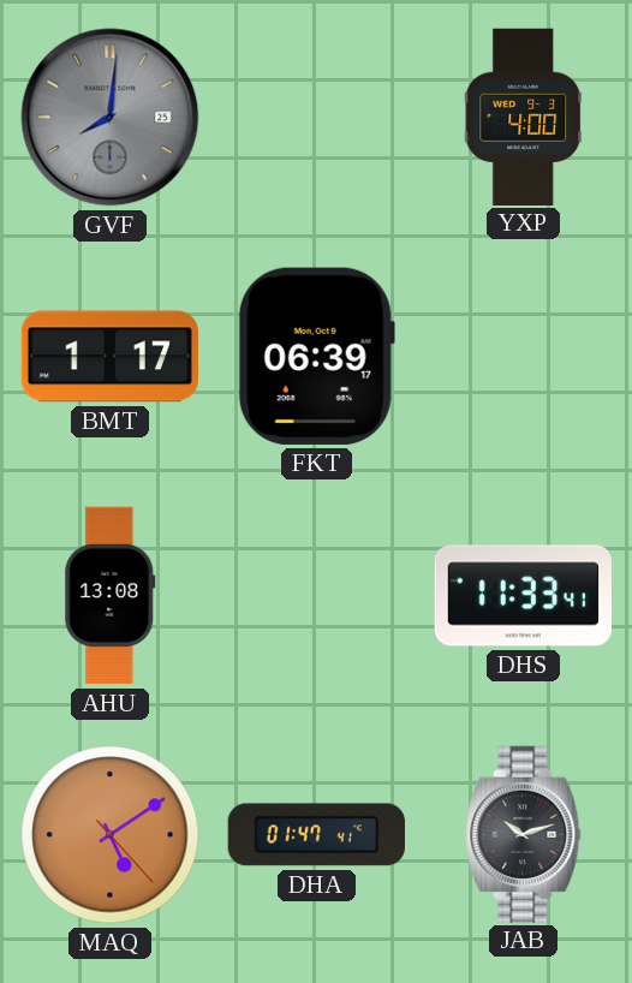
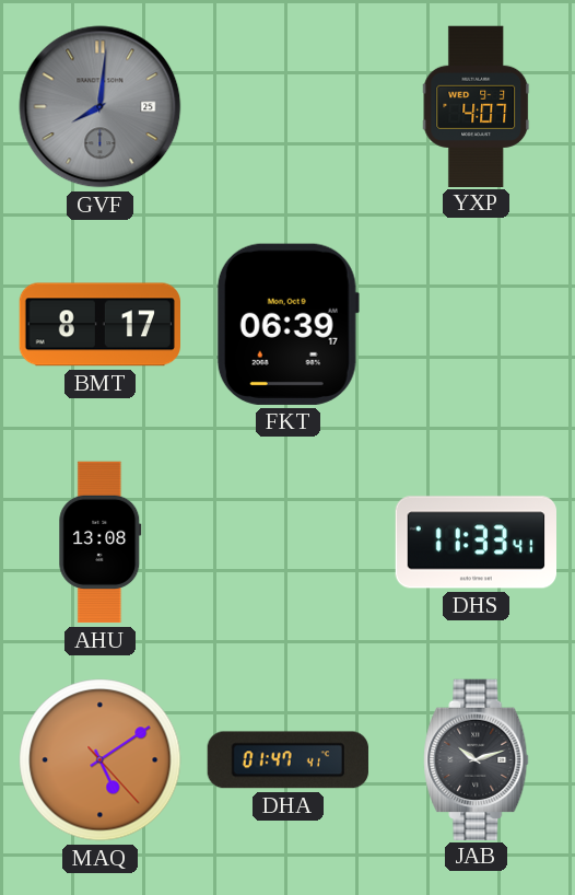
YXP: 4:00 -> 4:07
BMT: 1:17 -> 8:17
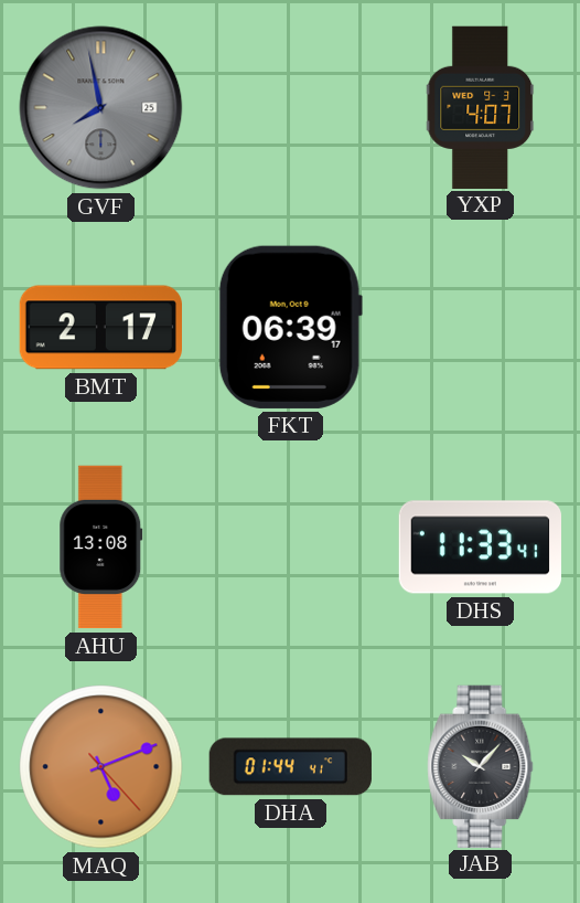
GVF: 8:01 -> 7:58
BMT: 8:17 -> 2:17
MAQ: 5:09 -> 5:11
DHA: 01:47 -> 01:44
JAB: 10:12 -> 10:07
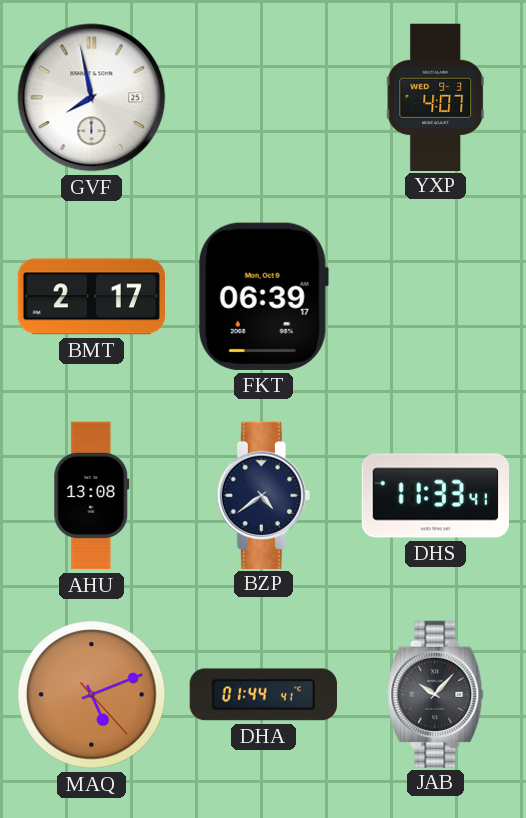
GVF dial: grey -> white
BZP: none -> 4:39
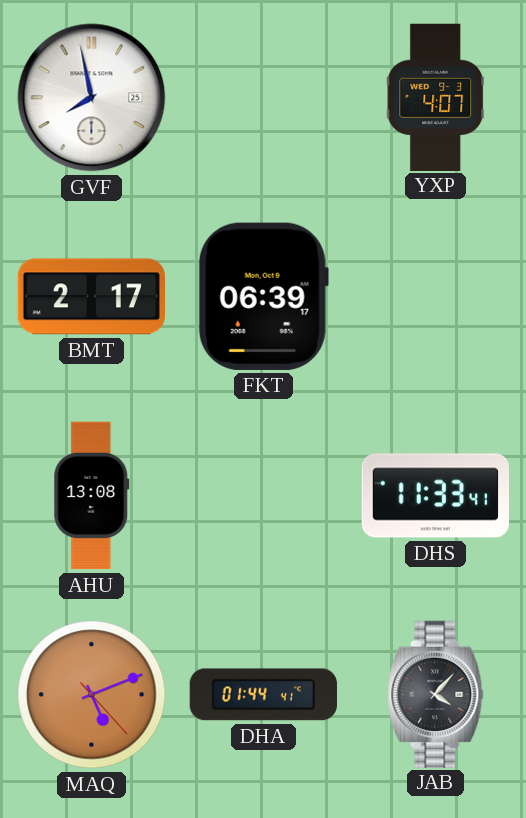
BZP: 4:39 -> none
JAB: 10:07 -> 4:07
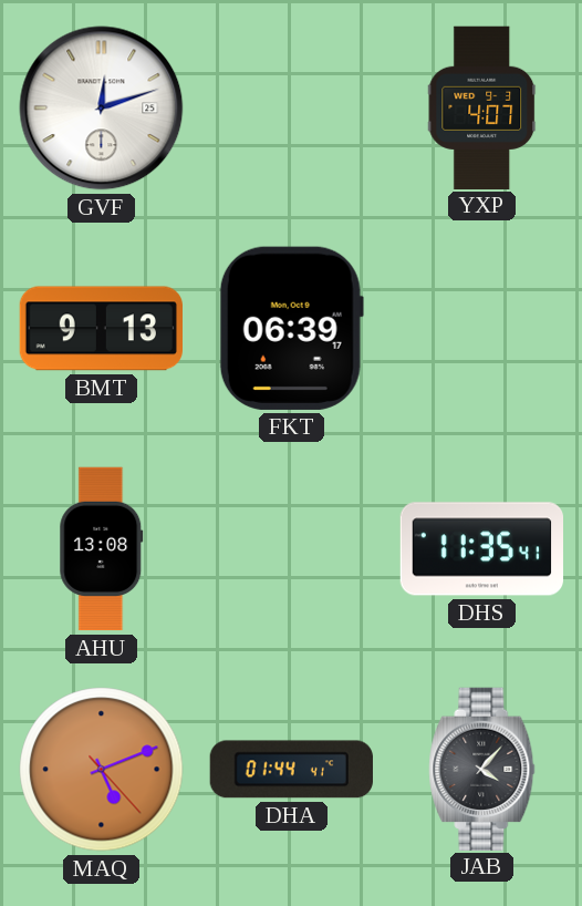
GVF: 7:58 -> 12:12
BMT: 2:17 -> 9:13
DHS: 11:33 -> 11:35
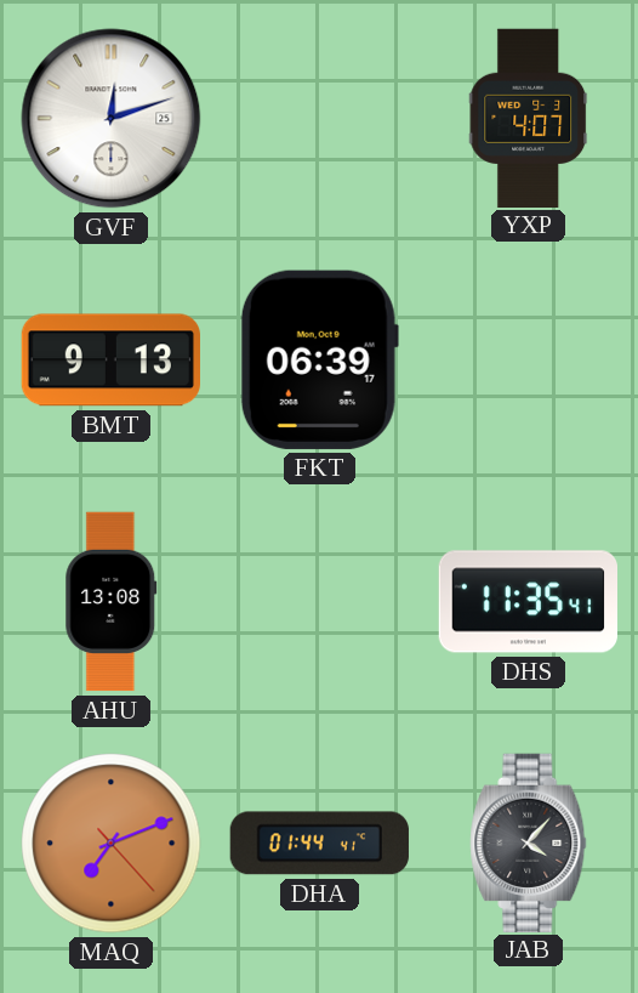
MAQ: 5:11 -> 7:11
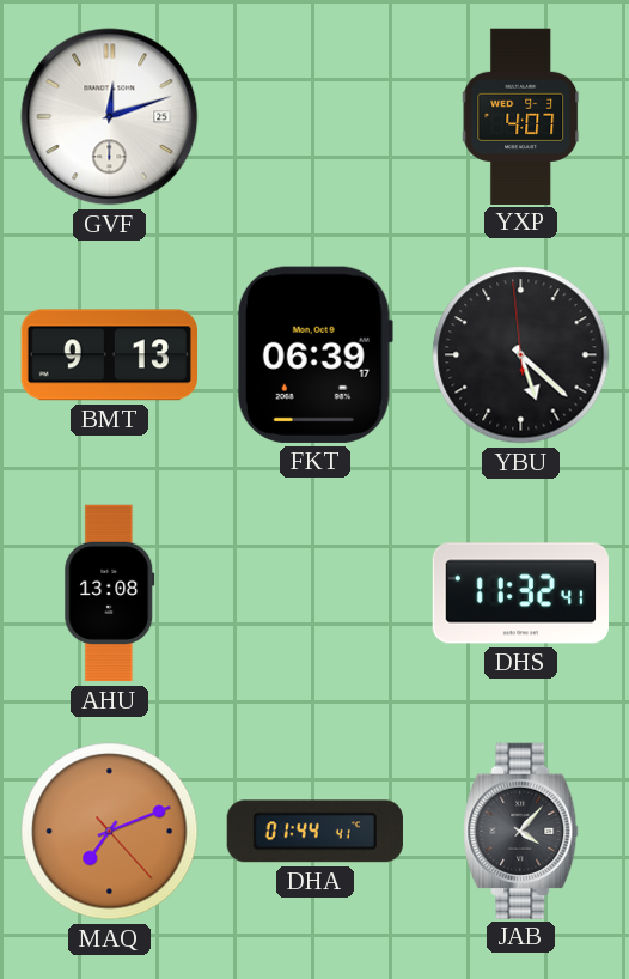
YBU: none -> 5:21
DHS: 11:35 -> 11:32
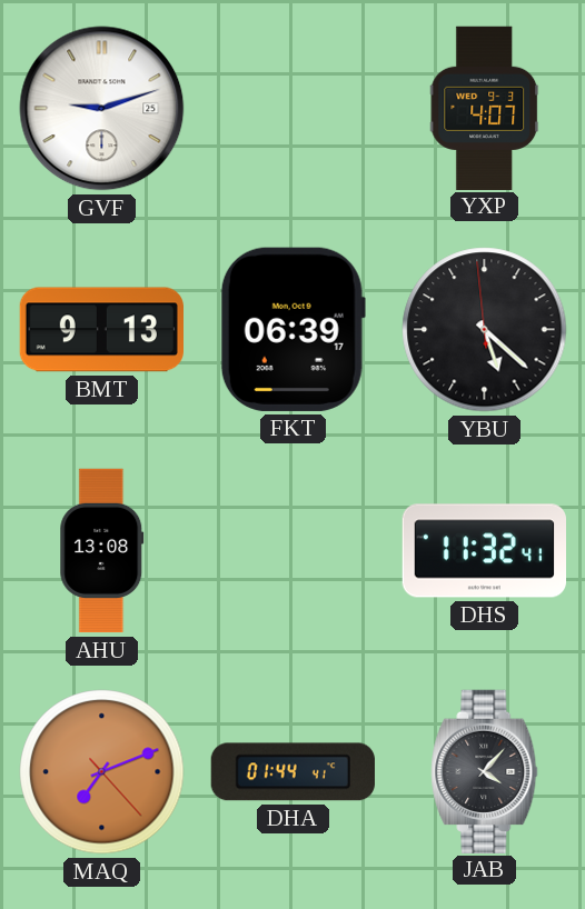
GVF: 12:12 -> 9:12
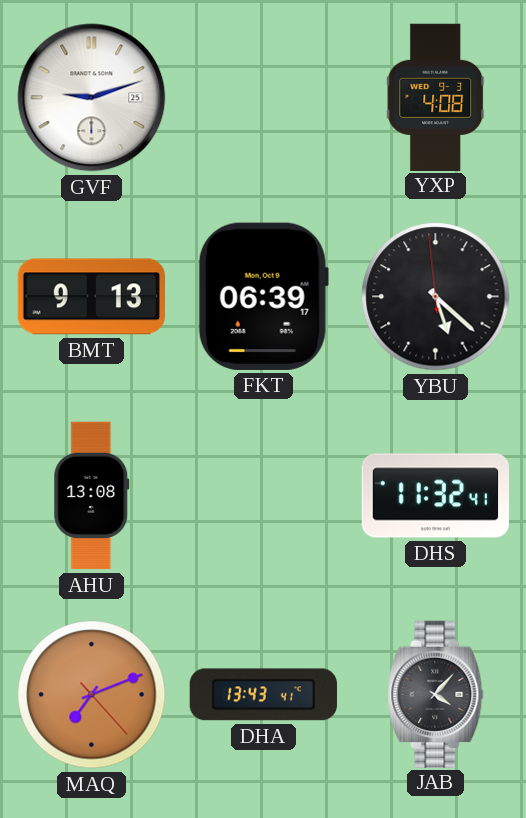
YXP: 4:07 -> 4:08
DHA: 01:44 -> 13:43
